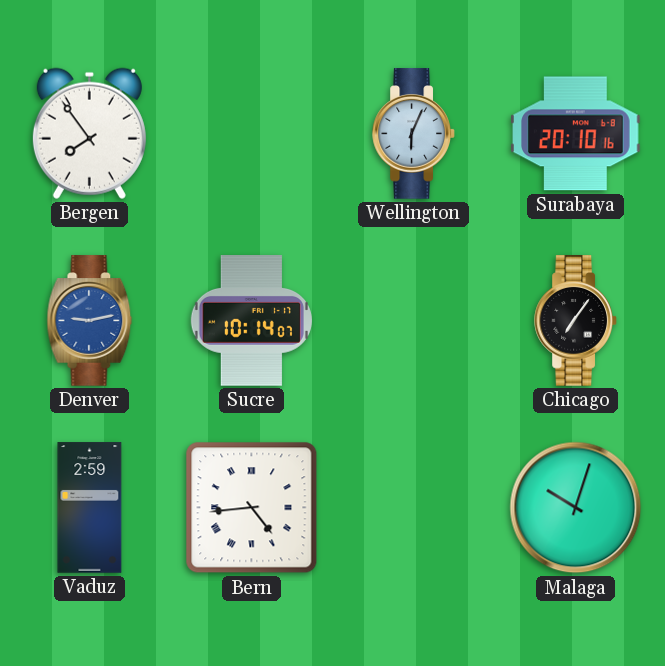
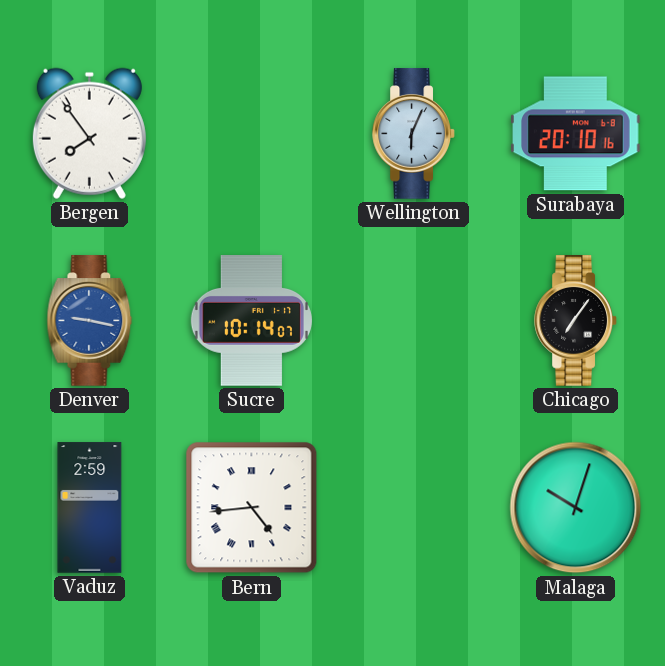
Denver: 9:13 -> 9:17
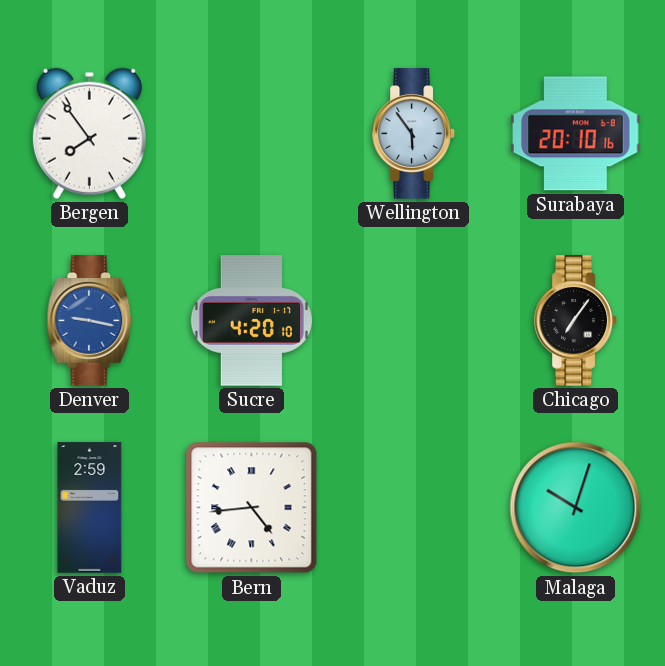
Wellington: 6:04 -> 5:54
Sucre: 10:14 -> 4:20
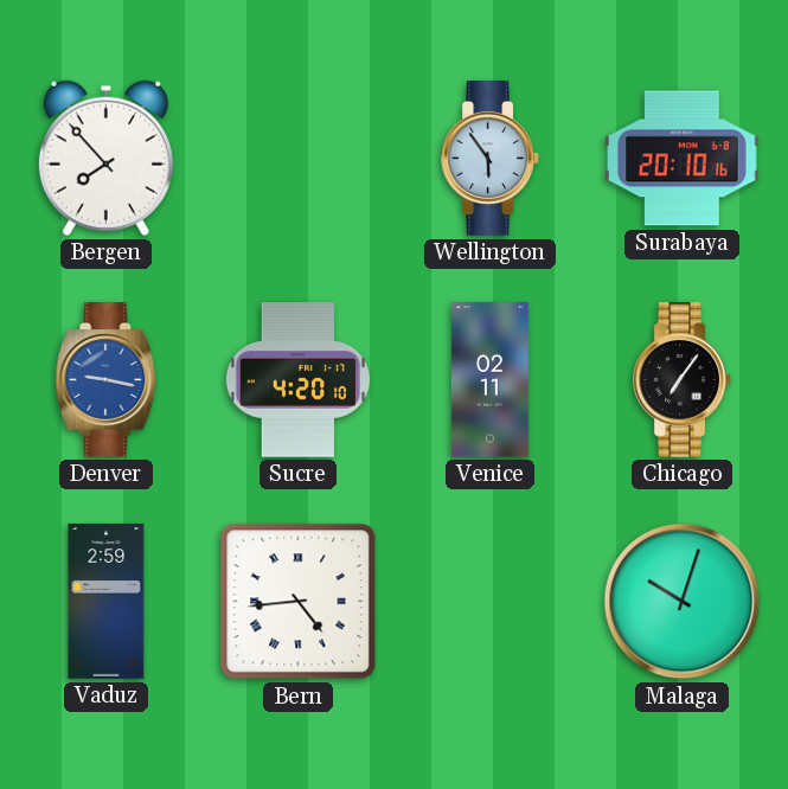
Bergen: 7:54 -> 7:53
Venice: none -> 02:11
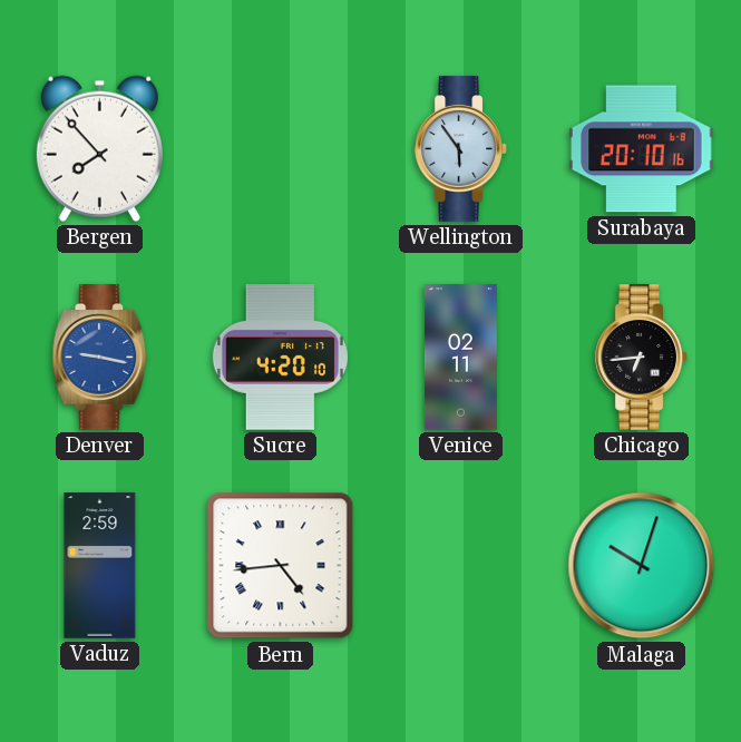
Chicago: 7:06 -> 6:44
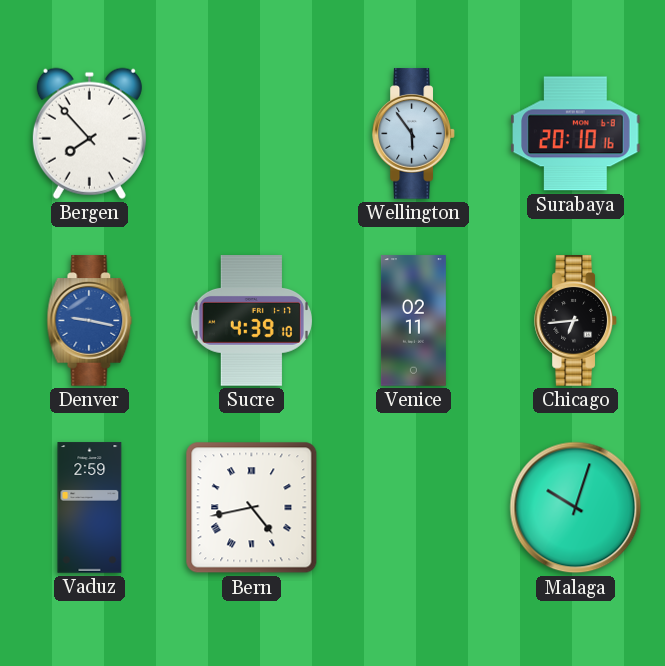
Sucre: 4:20 -> 4:39
Bern: 4:44 -> 4:43
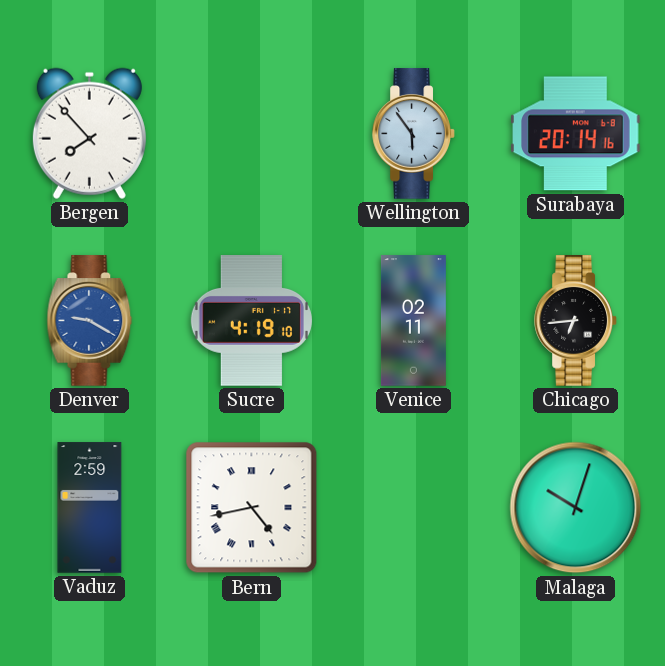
Surabaya: 20:10 -> 20:14
Denver: 9:17 -> 9:20
Sucre: 4:39 -> 4:19
